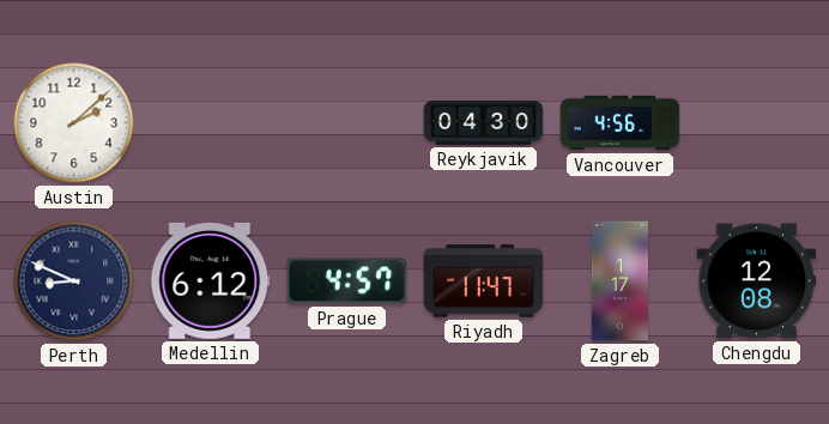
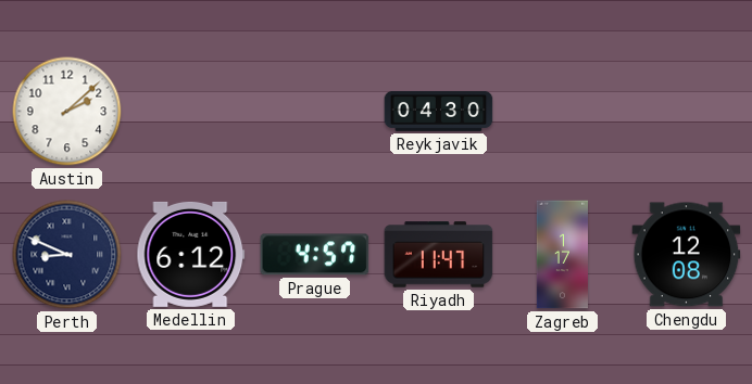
Vancouver: 4:56 -> none
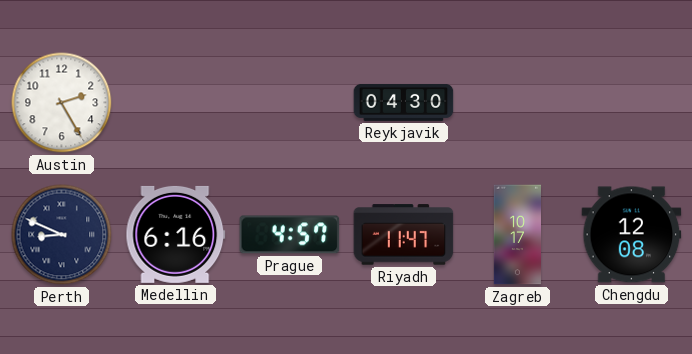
Austin: 2:08 -> 2:25
Medellin: 6:12 -> 6:16
Zagreb: 1:17 -> 10:17
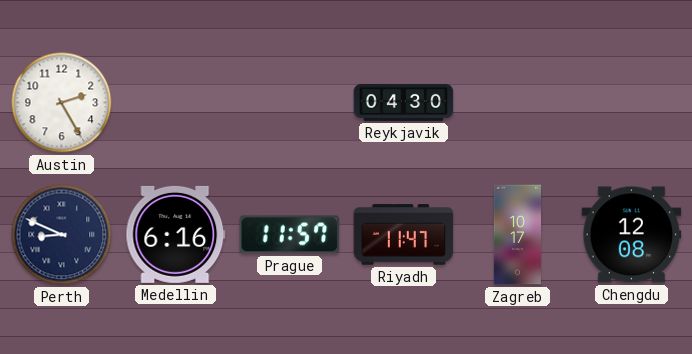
Prague: 4:57 -> 11:57
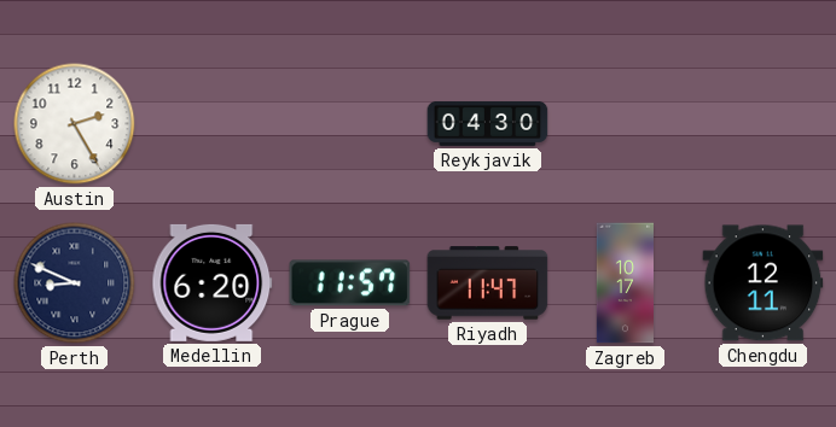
Medellin: 6:16 -> 6:20
Chengdu: 12:08 -> 12:11
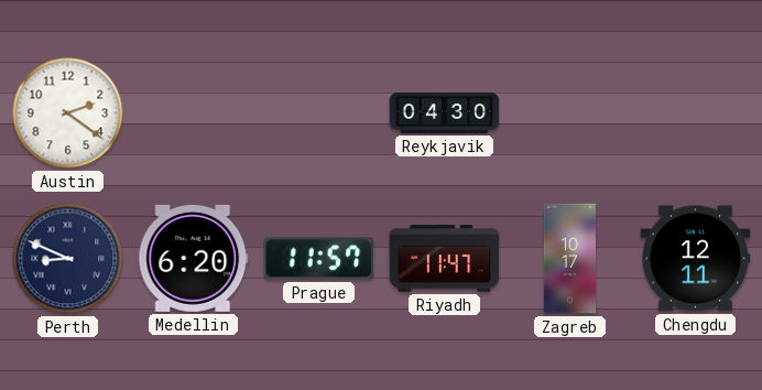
Austin: 2:25 -> 2:21
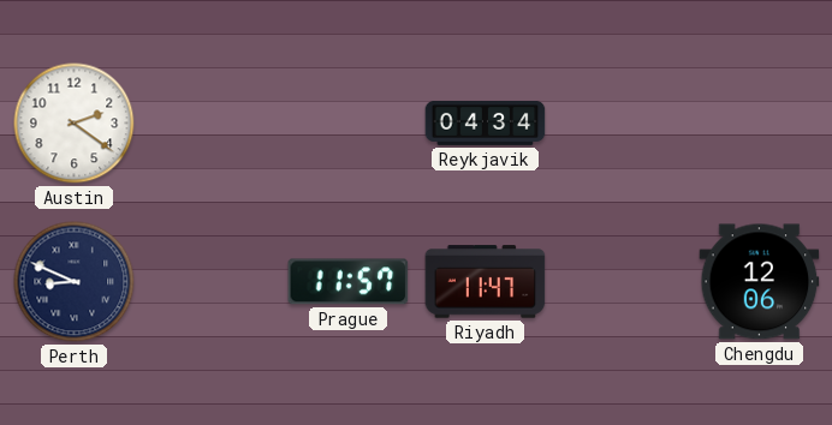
Reykjavik: 04:30 -> 04:34
Medellin: 6:20 -> none
Zagreb: 10:17 -> none
Chengdu: 12:11 -> 12:06
